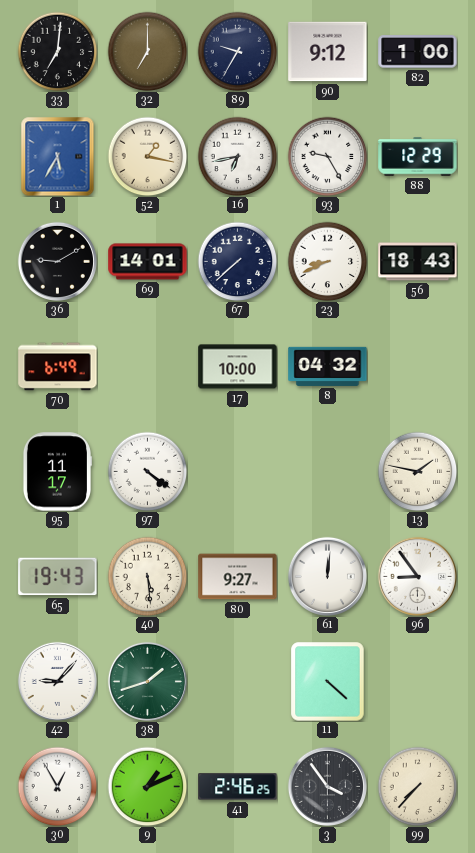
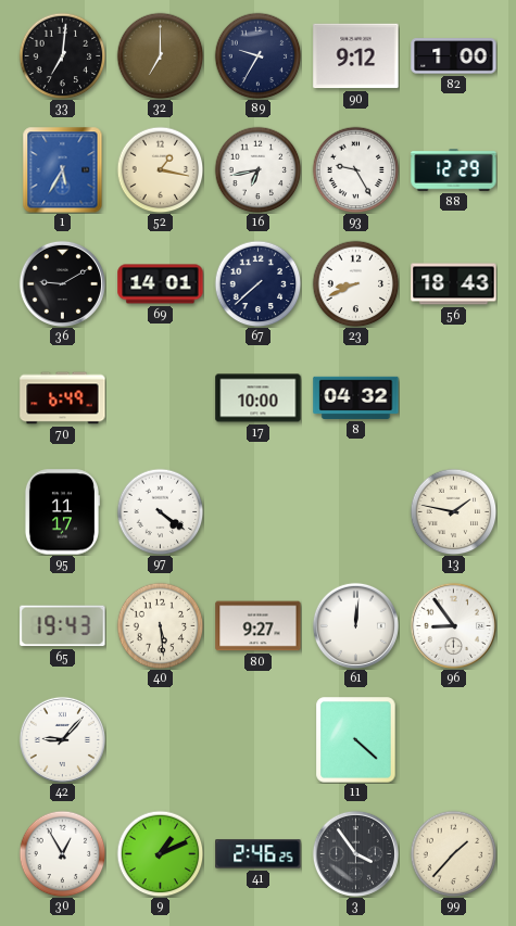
38: 1:42 -> none
99: 7:37 -> 1:37
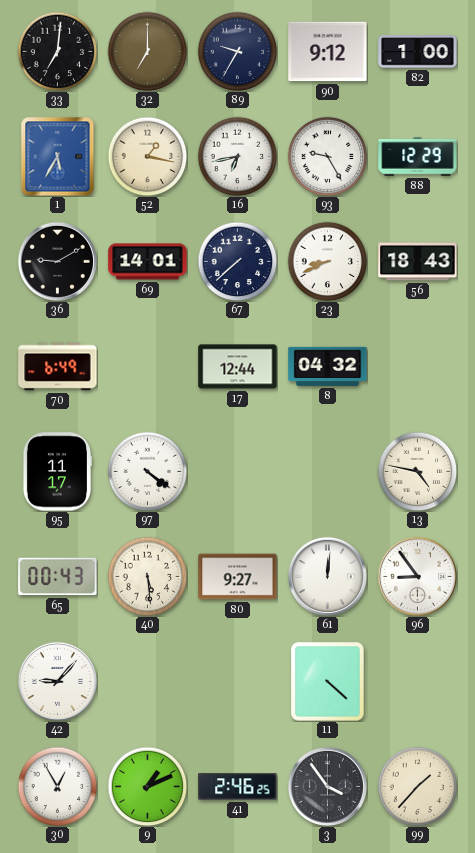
17: 10:00 -> 12:44
13: 1:47 -> 4:47
65: 19:43 -> 00:43
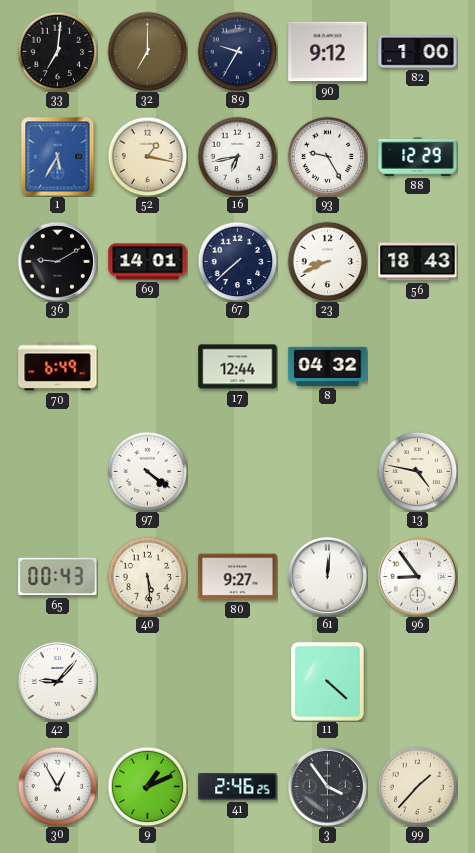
95: 11:17 -> none
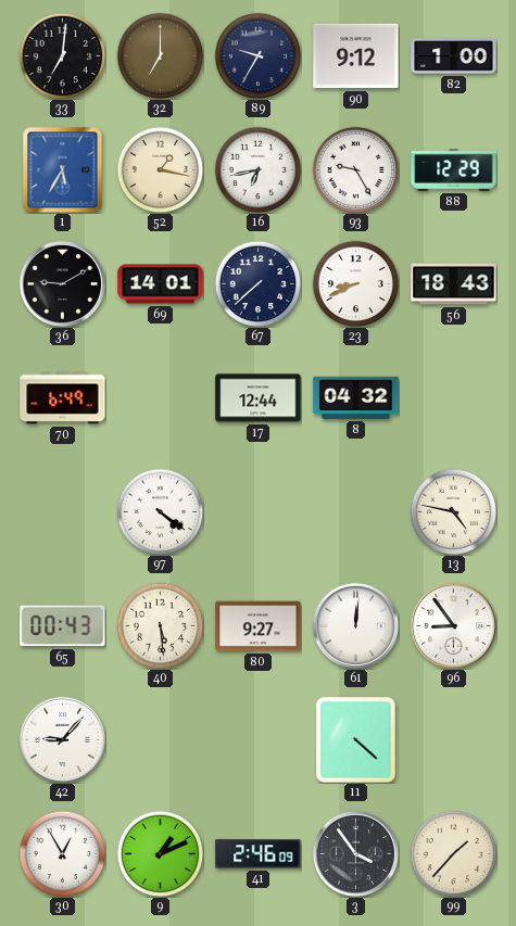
41: 2:46:25 -> 2:46:09
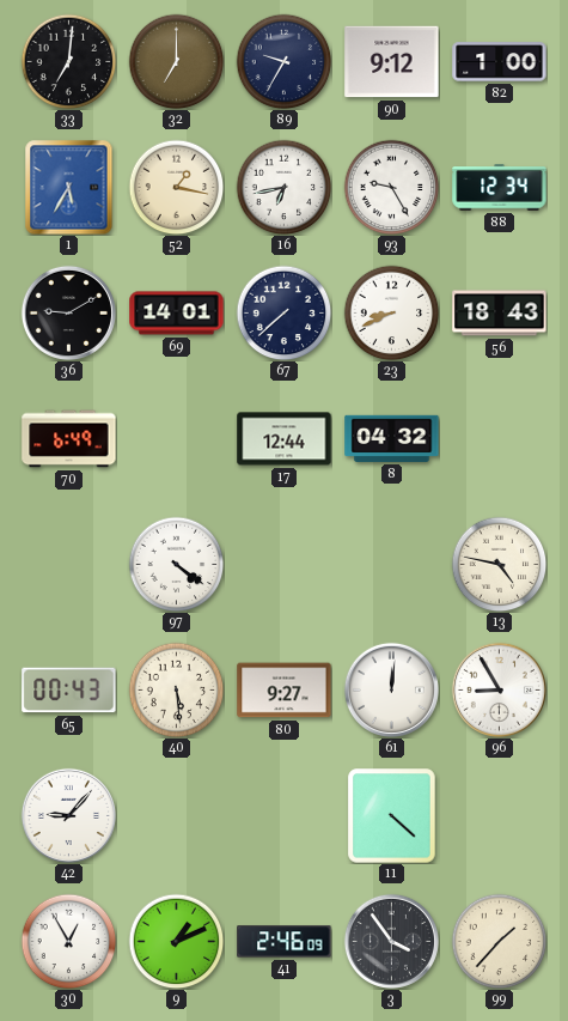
88: 12:29 -> 12:34
96: 8:54 -> 8:55
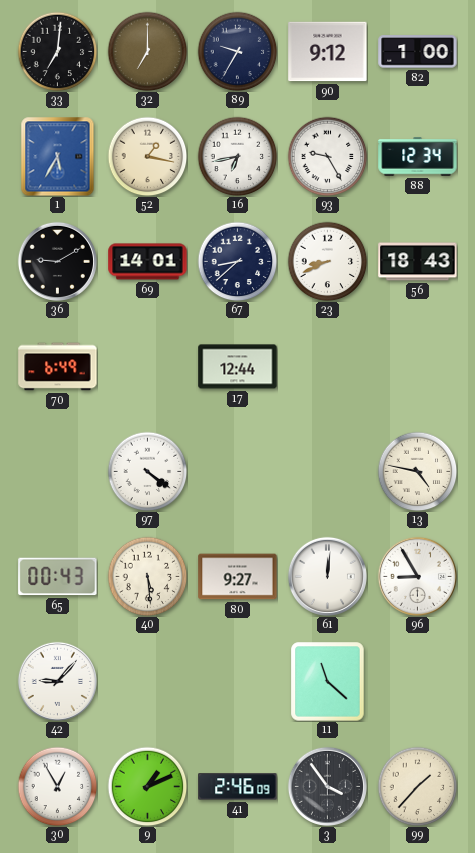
67: 7:38 -> 8:38
8: 04:32 -> none
11: 4:22 -> 11:22
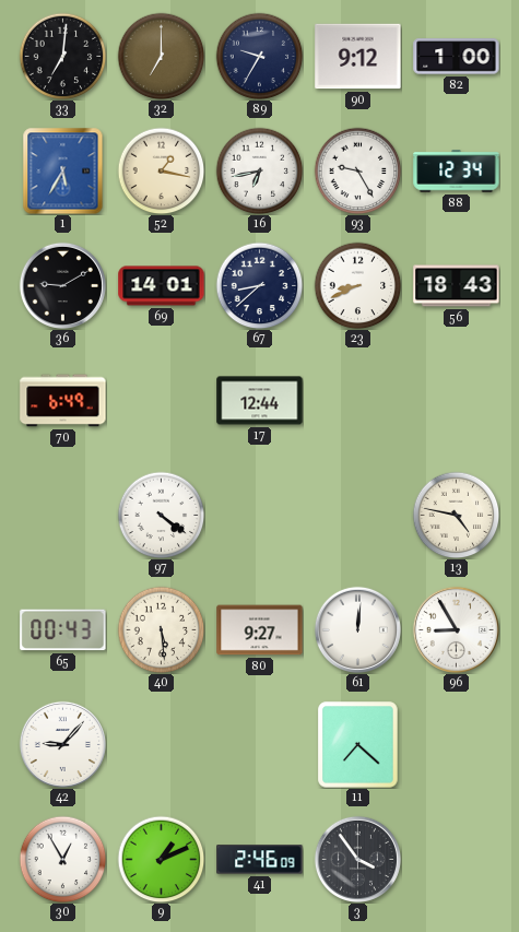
11: 11:22 -> 7:22
99: 1:37 -> none
